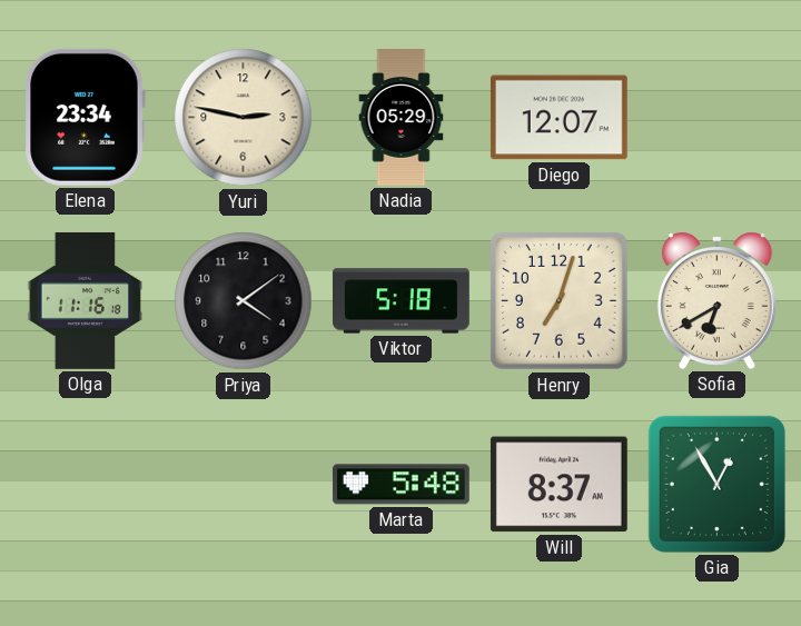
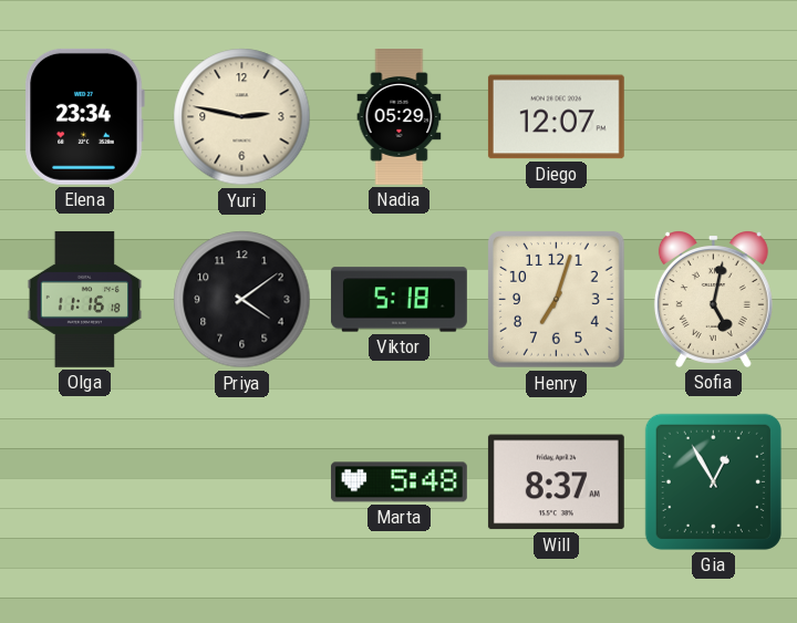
Sofia: 6:40 -> 5:02
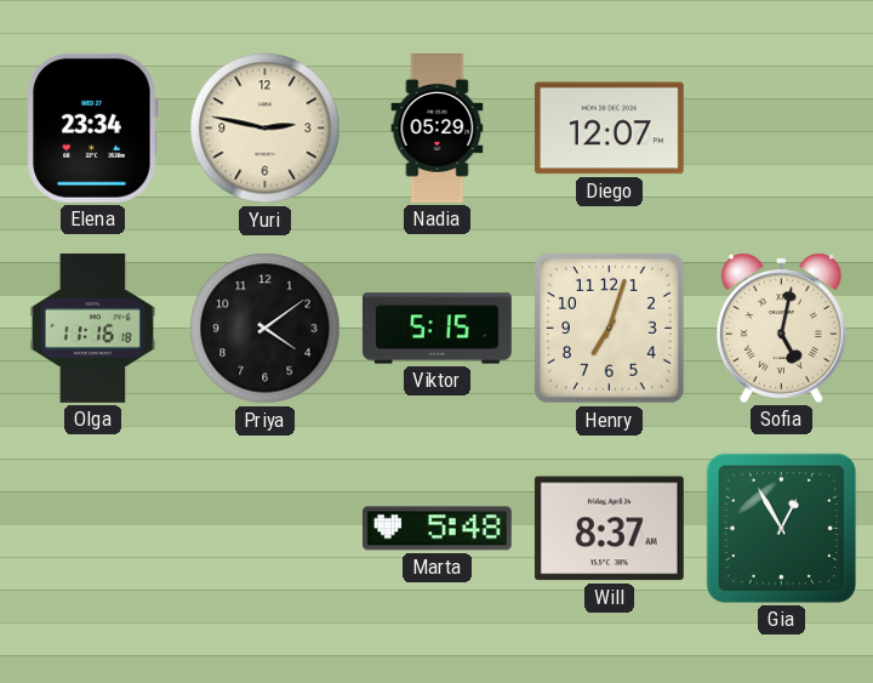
Viktor: 5:18 -> 5:15
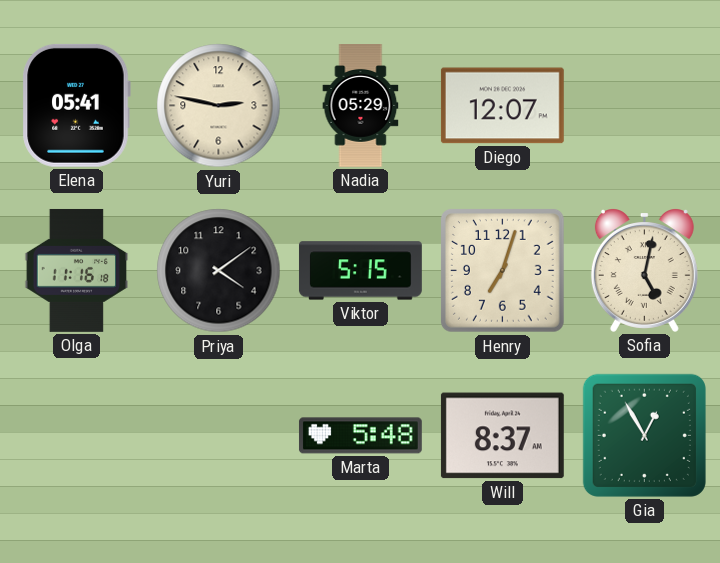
Elena: 23:34 -> 05:41
